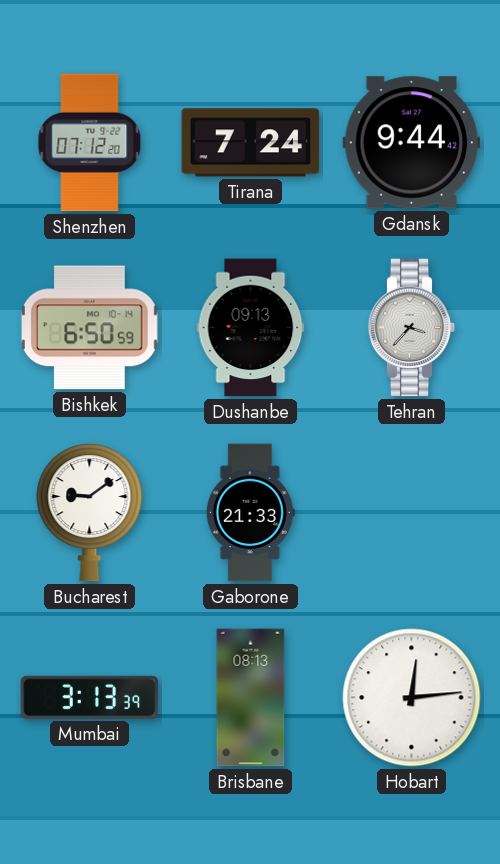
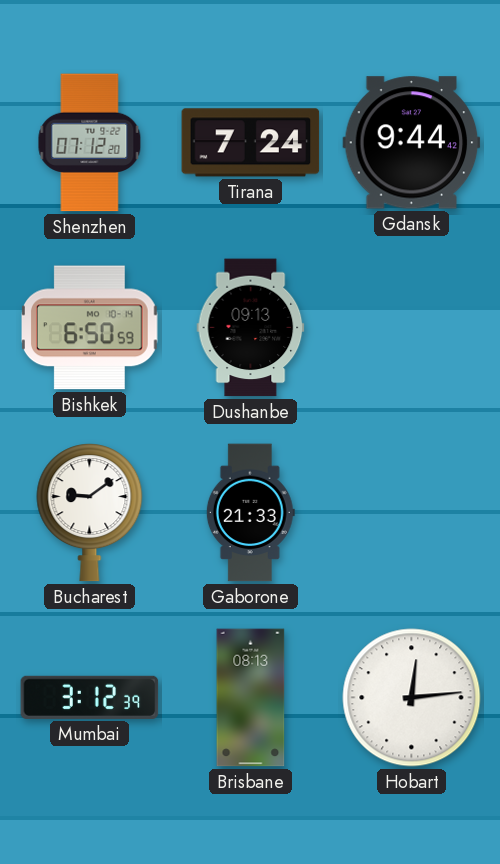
Tehran: 3:37 -> none
Mumbai: 3:13 -> 3:12
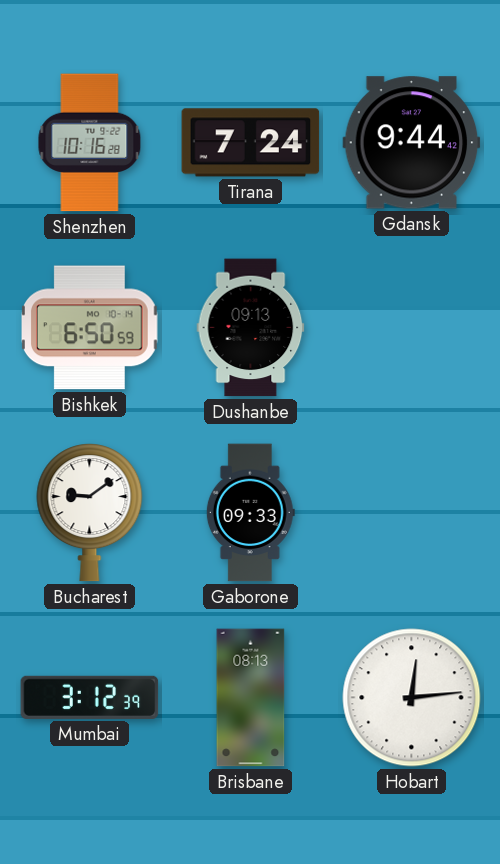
Shenzhen: 07:12 -> 10:16
Gaborone: 21:33 -> 09:33
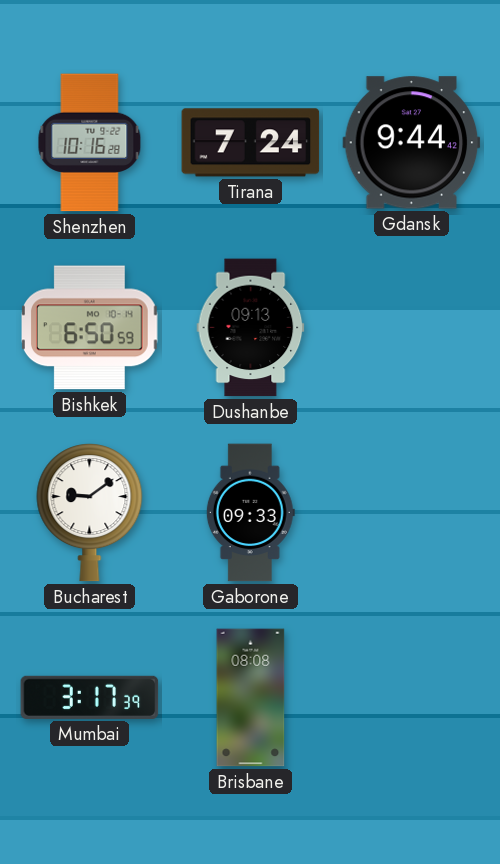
Mumbai: 3:12 -> 3:17
Brisbane: 08:13 -> 08:08
Hobart: 12:14 -> none
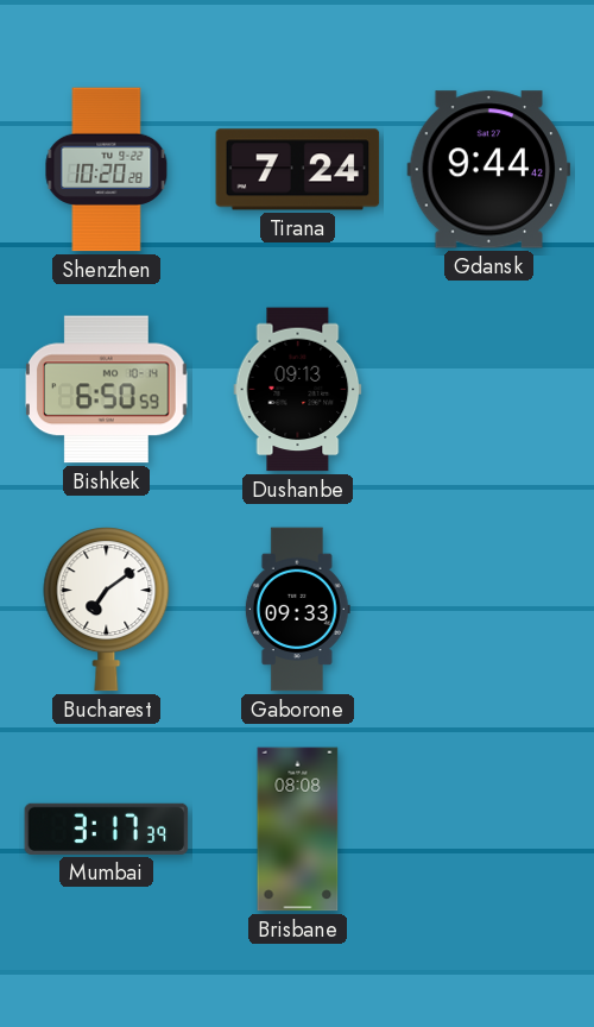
Shenzhen: 10:16 -> 10:20
Bucharest: 9:09 -> 7:09
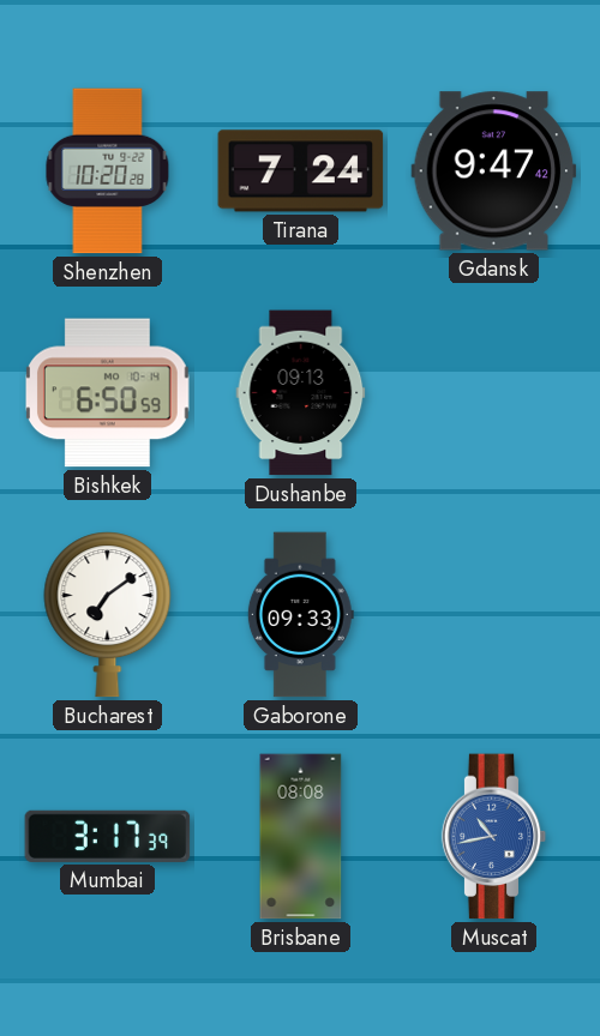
Gdansk: 9:44 -> 9:47
Muscat: none -> 10:43
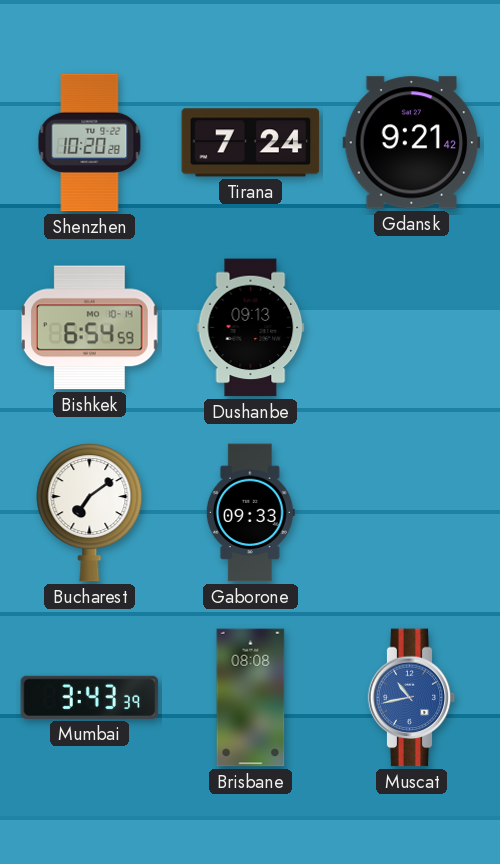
Gdansk: 9:47 -> 9:21
Bishkek: 6:50 -> 6:54
Mumbai: 3:17 -> 3:43
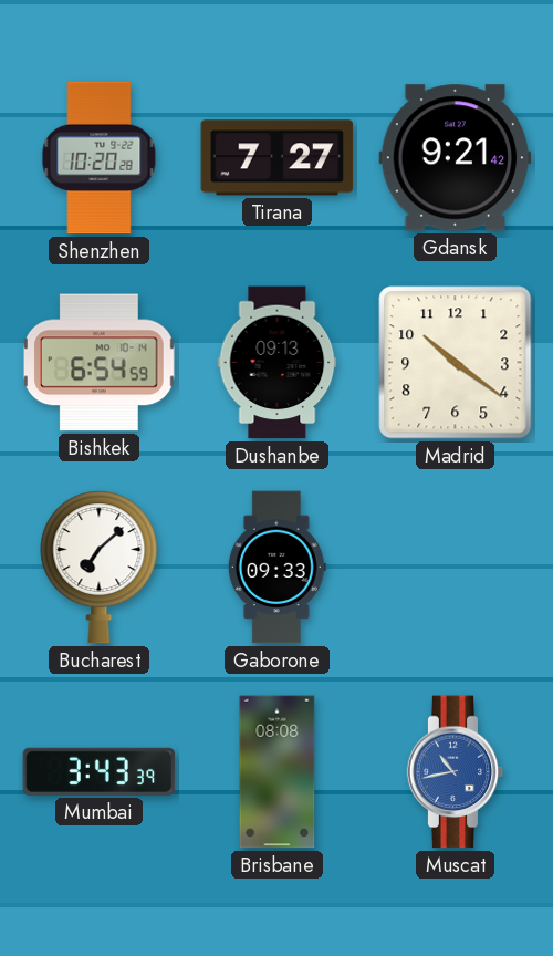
Tirana: 7:24 -> 7:27
Madrid: none -> 10:21
Bucharest: 7:09 -> 7:08
